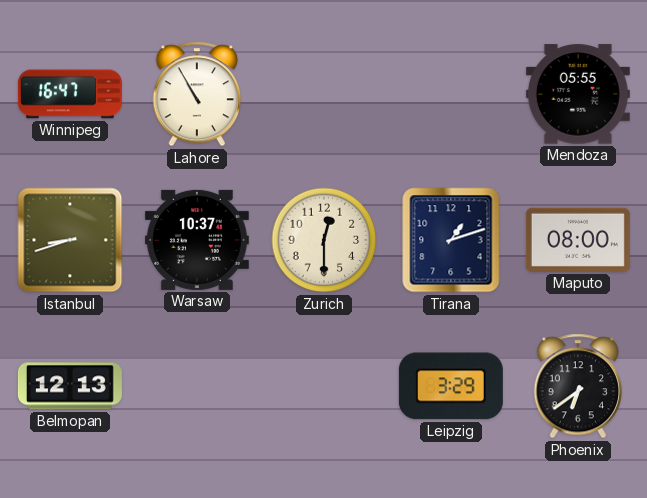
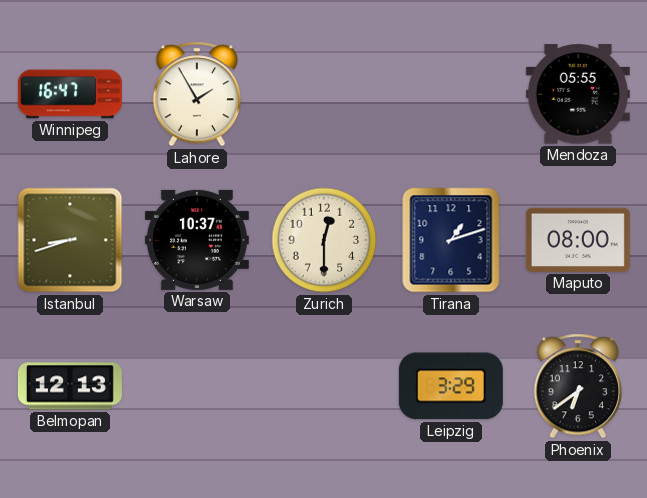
Lahore: 10:55 -> 1:55
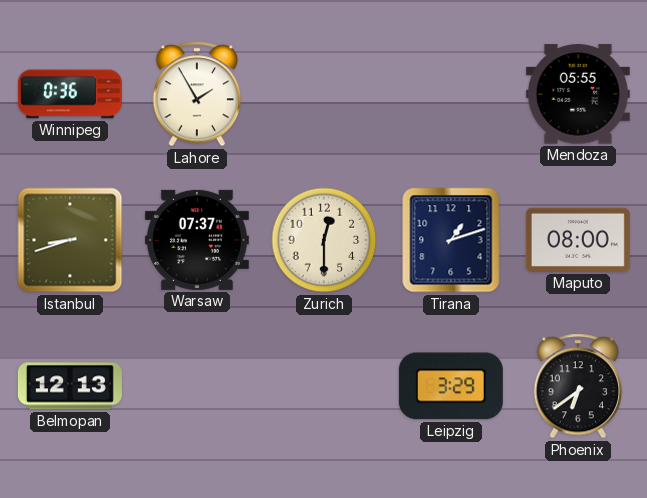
Winnipeg: 16:47 -> 0:36
Warsaw: 10:37 -> 07:37
